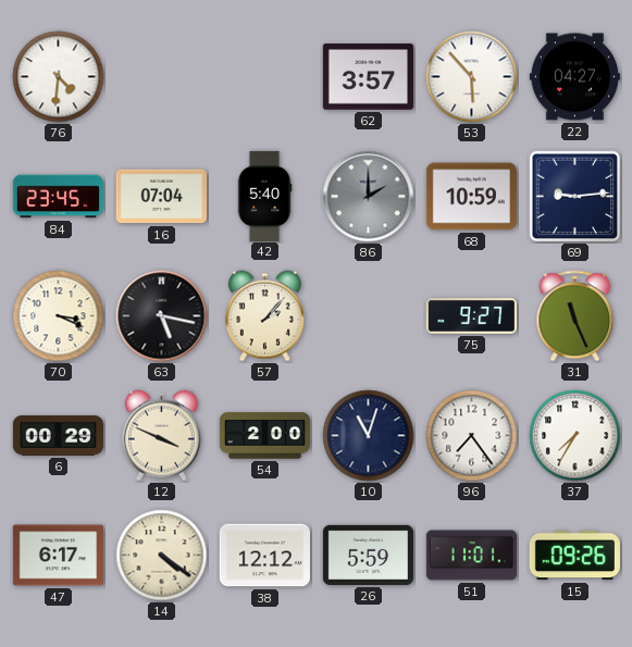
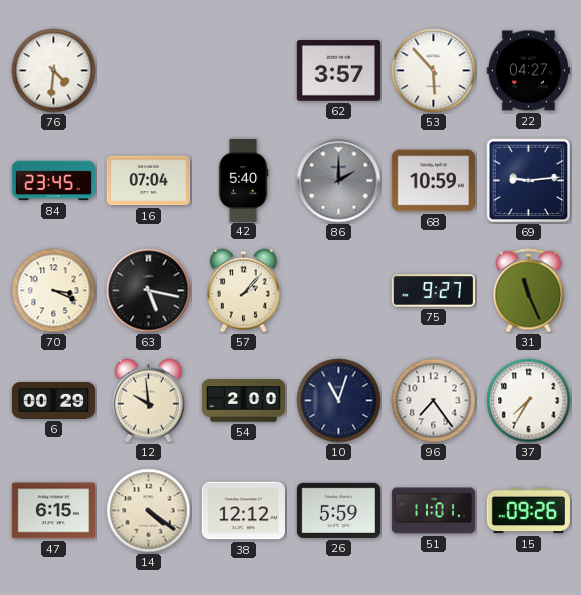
12: 3:49 -> 9:59
47: 6:17 -> 6:15
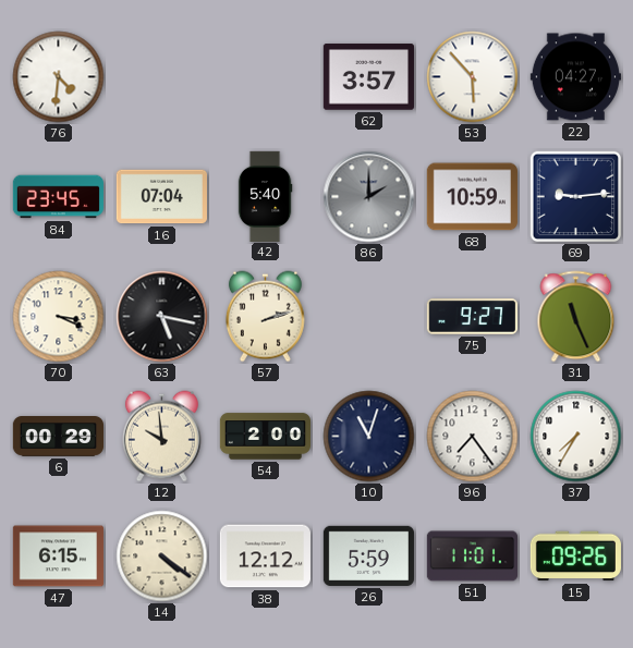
57: 2:07 -> 2:12
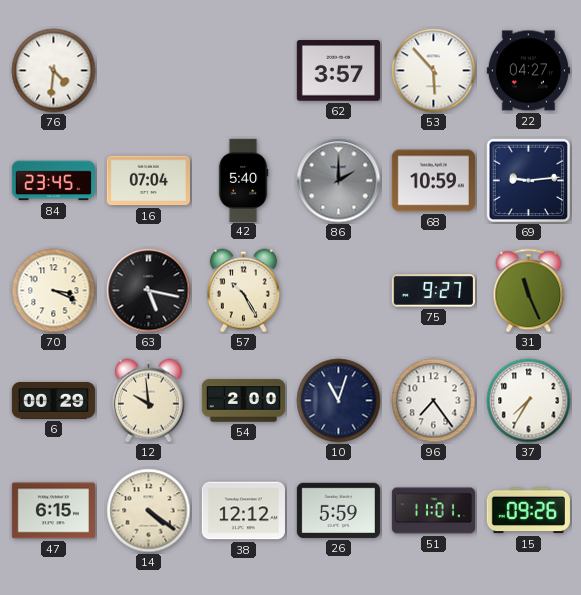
57: 2:12 -> 10:25
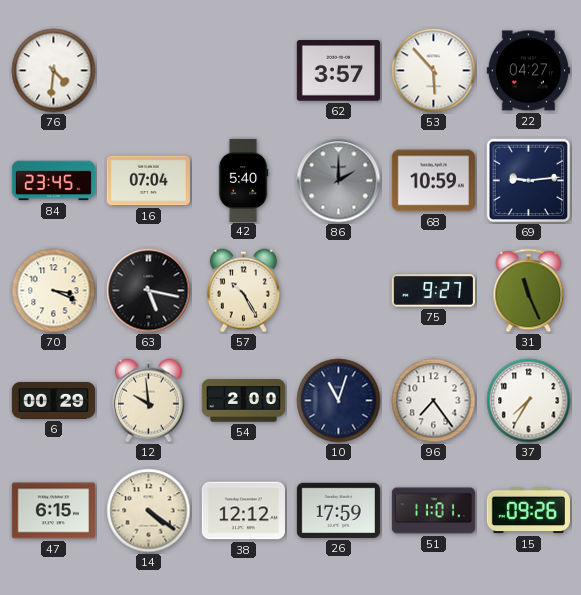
26: 5:59 -> 17:59
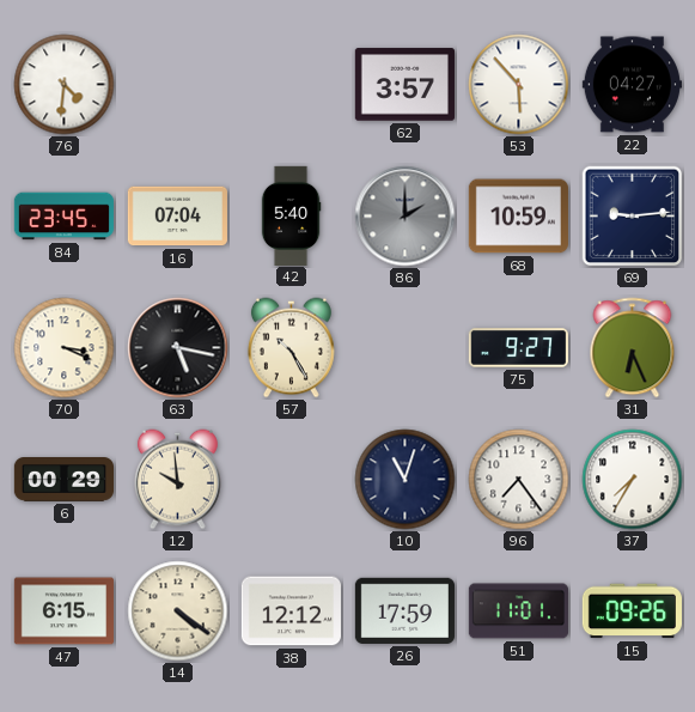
31: 11:26 -> 6:26
54: 2:00 -> none
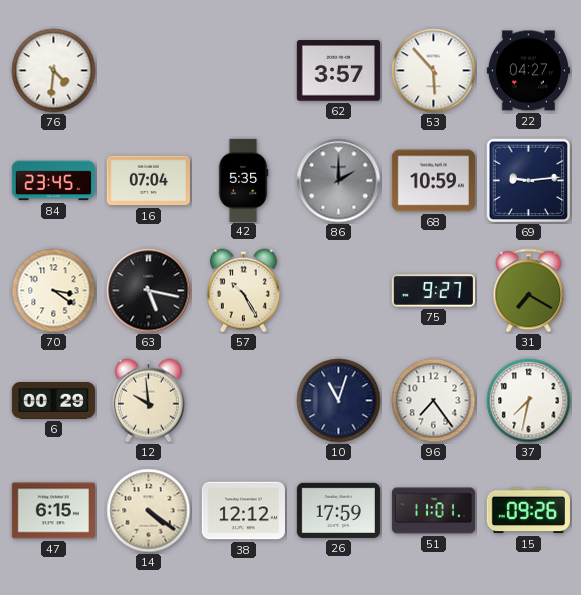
42: 5:40 -> 5:35
70: 3:19 -> 3:21
31: 6:26 -> 7:20
37: 7:35 -> 7:32
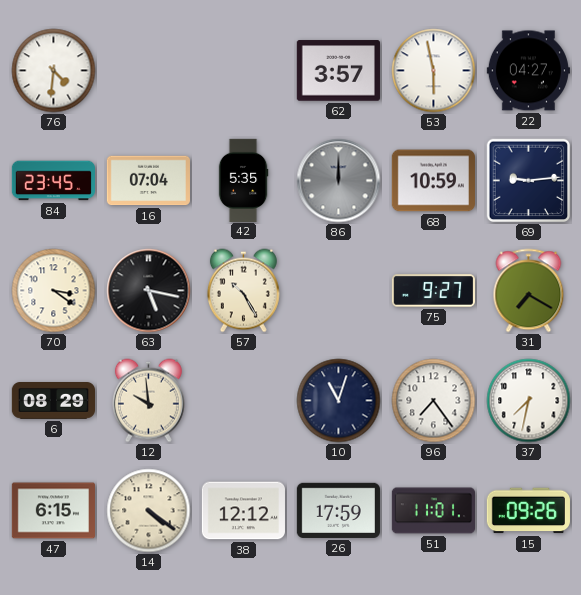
53: 5:53 -> 5:58
86: 2:00 -> 12:00
6: 00:29 -> 08:29
